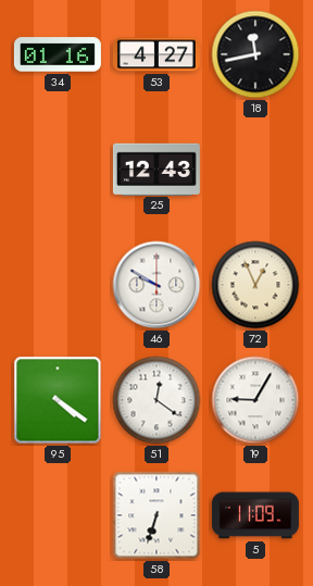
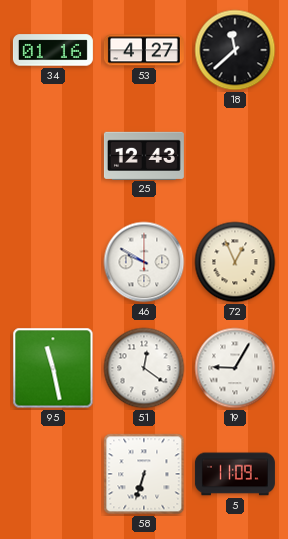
18: 11:43 -> 11:38
95: 4:21 -> 11:28
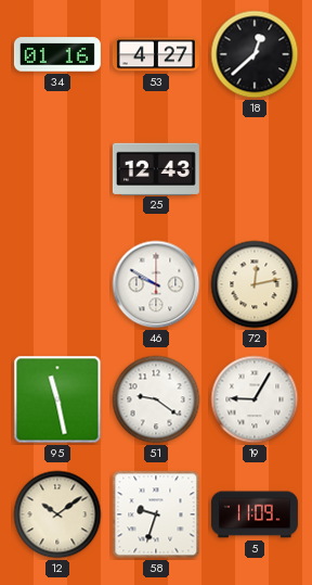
18: 11:38 -> 12:38
72: 12:56 -> 12:13
51: 12:21 -> 9:21
12: none -> 10:09
58: 6:33 -> 9:33
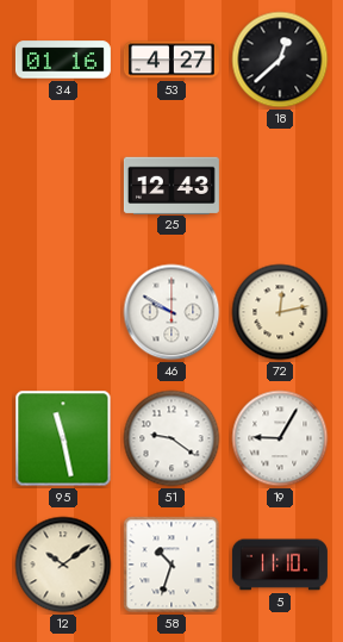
58: 9:33 -> 10:33
5: 11:09 -> 11:10
